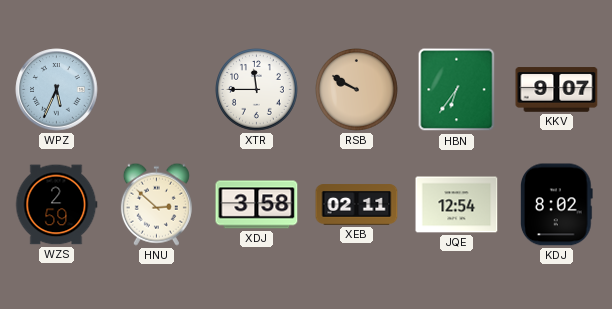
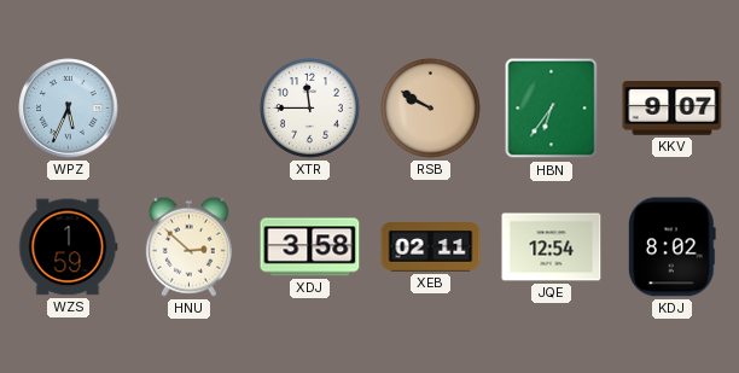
WZS: 2:59 -> 1:59
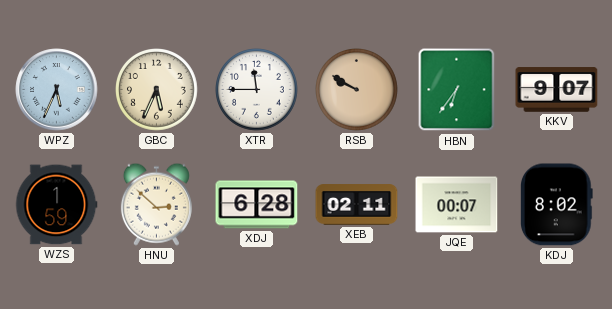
GBC: none -> 5:34
XDJ: 3:58 -> 6:28
JQE: 12:54 -> 00:07
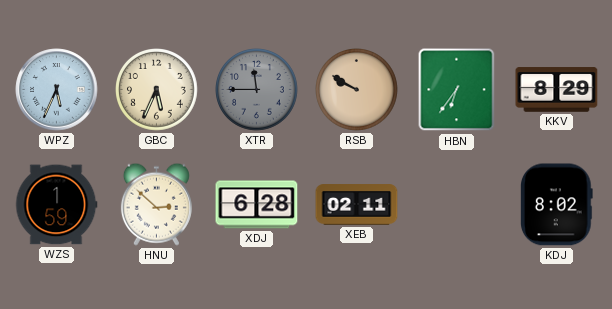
XTR dial: white -> grey
KKV: 9:07 -> 8:29
JQE: 00:07 -> none
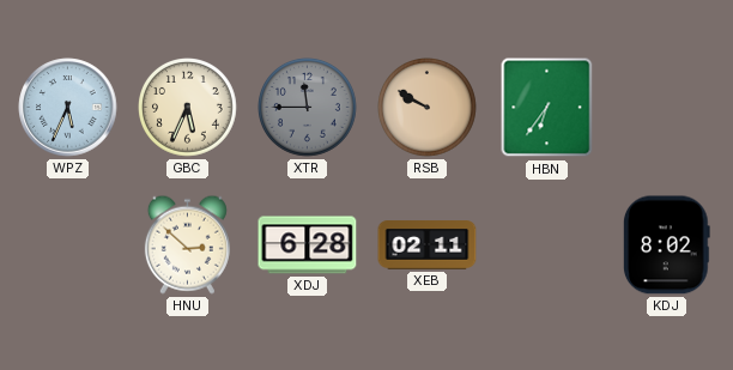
KKV: 8:29 -> none
WZS: 1:59 -> none
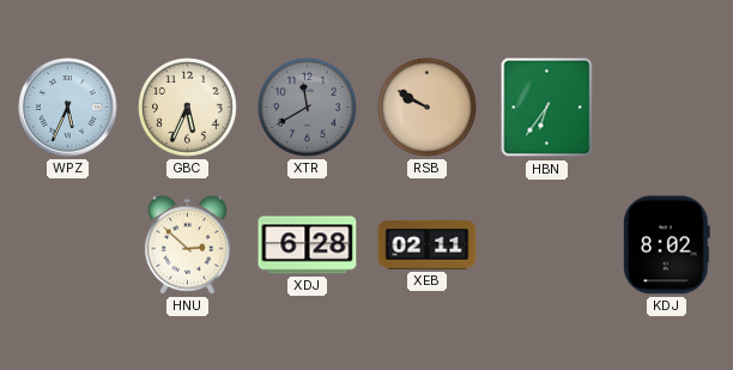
XTR: 11:45 -> 11:40
